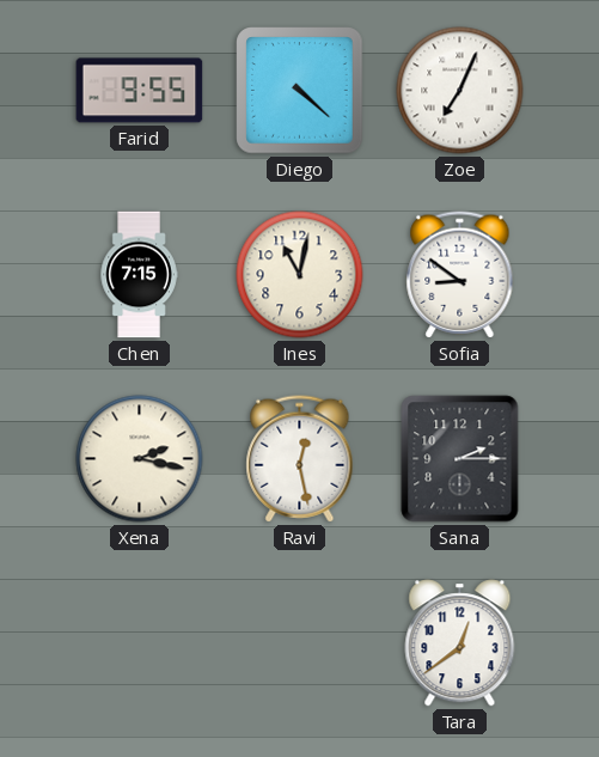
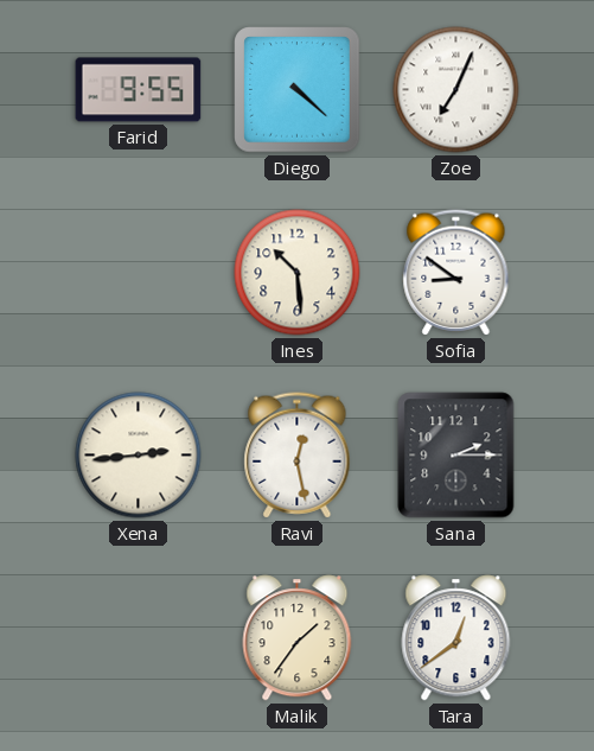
Chen: 7:15 -> none
Ines: 11:02 -> 10:29
Xena: 2:17 -> 2:44
Malik: none -> 1:36
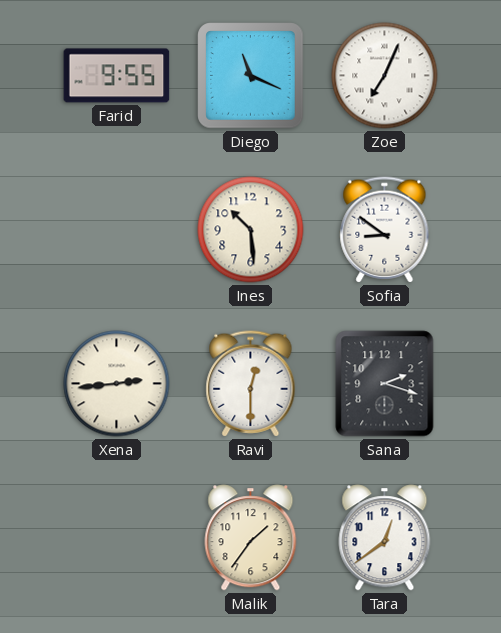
Diego: 4:22 -> 11:19
Ravi: 12:28 -> 12:30
Sana: 2:15 -> 2:18
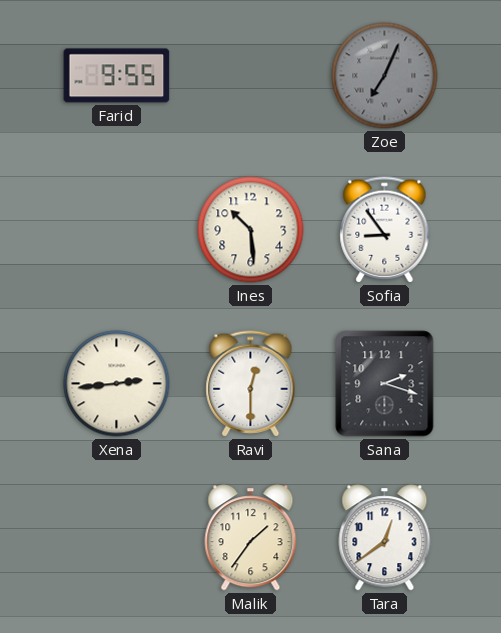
Diego: 11:19 -> none
Zoe dial: white -> grey
Sofia: 8:51 -> 8:54
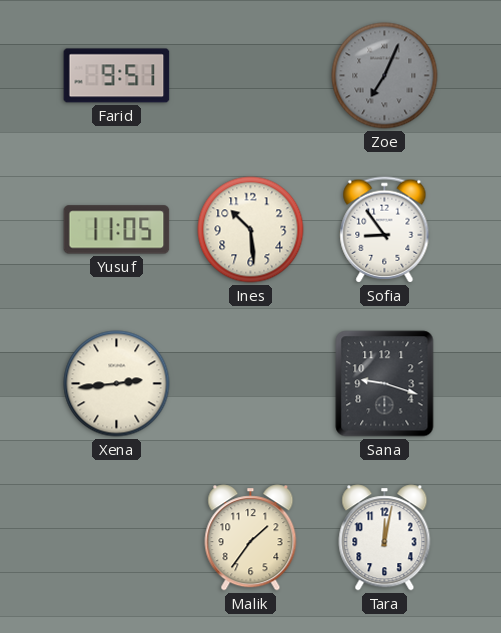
Farid: 9:55 -> 9:51
Yusuf: none -> 11:05
Ravi: 12:30 -> none
Sana: 2:18 -> 9:18
Tara: 12:39 -> 12:02
